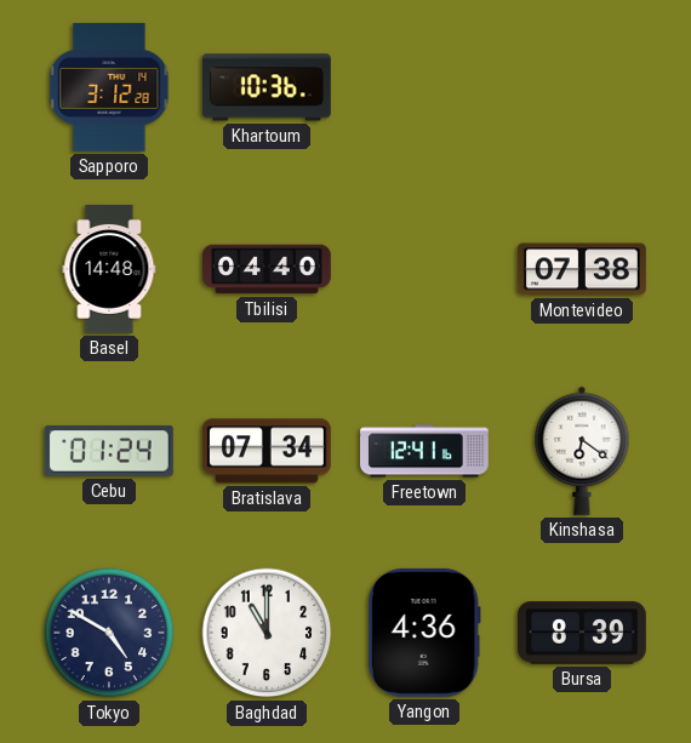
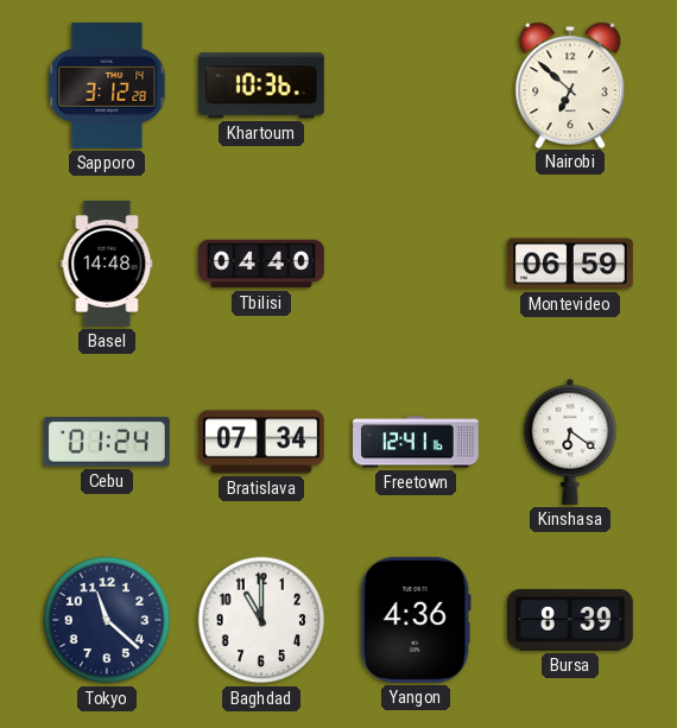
Nairobi: none -> 6:52
Montevideo: 07:38 -> 06:59
Tokyo: 4:50 -> 11:22
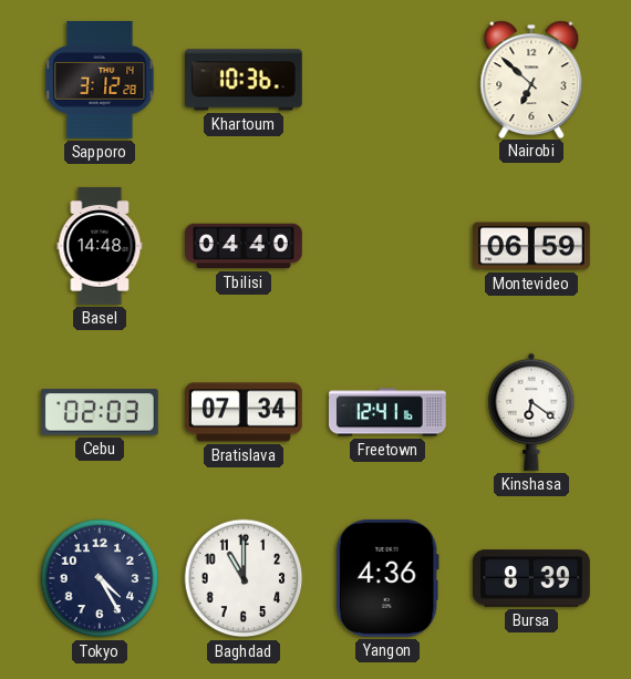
Cebu: 01:24 -> 02:03
Tokyo: 11:22 -> 4:25
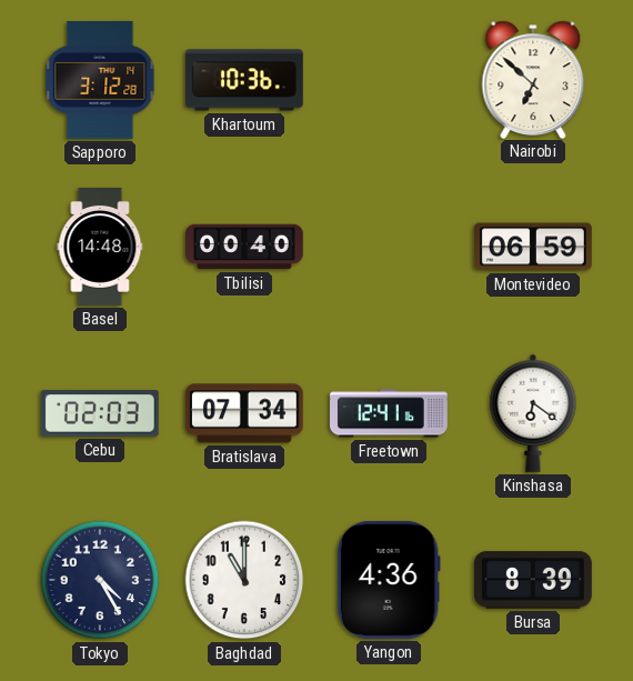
Tbilisi: 04:40 -> 00:40
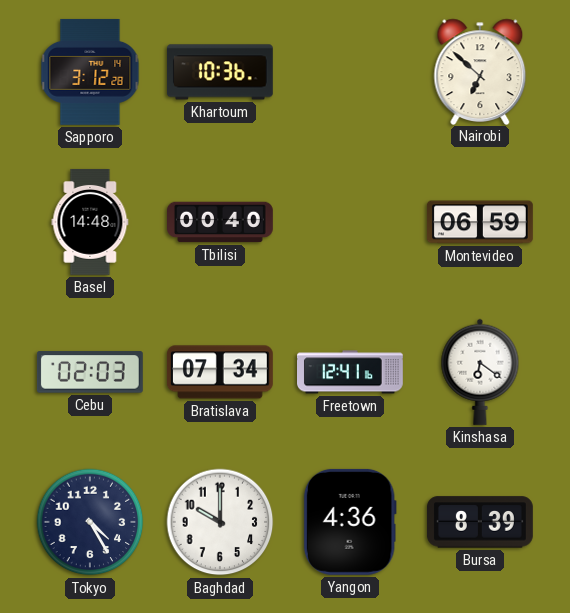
Baghdad: 11:00 -> 10:00
